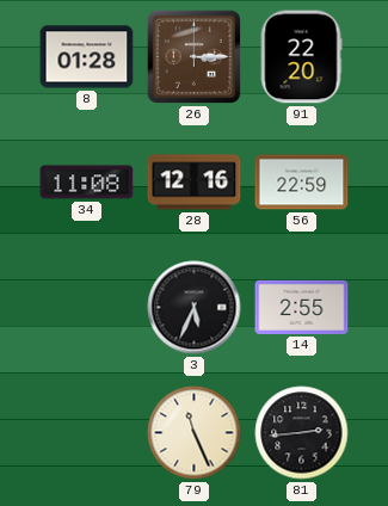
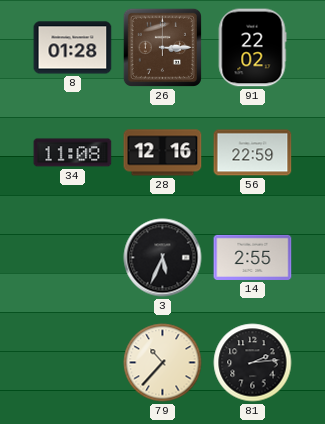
91: 22:20 -> 22:02
79: 11:26 -> 10:37
81: 2:44 -> 2:14
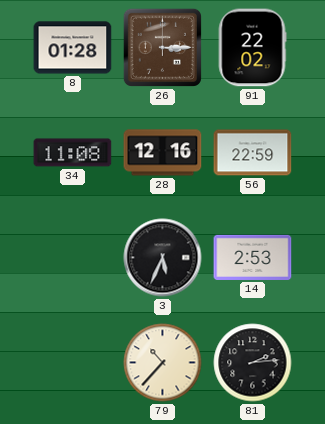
14: 2:55 -> 2:53
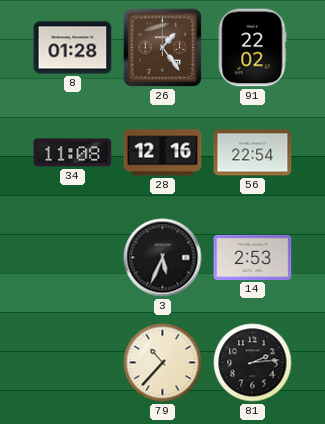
26: 3:15 -> 1:24
56: 22:59 -> 22:54
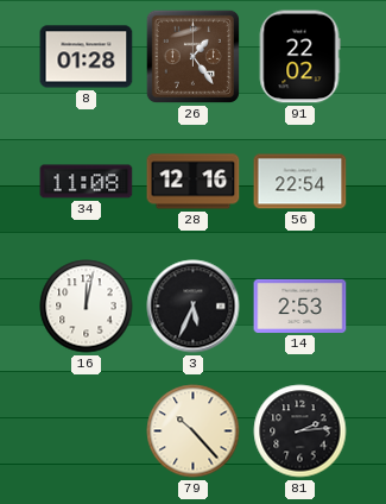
16: none -> 12:02
79: 10:37 -> 10:23
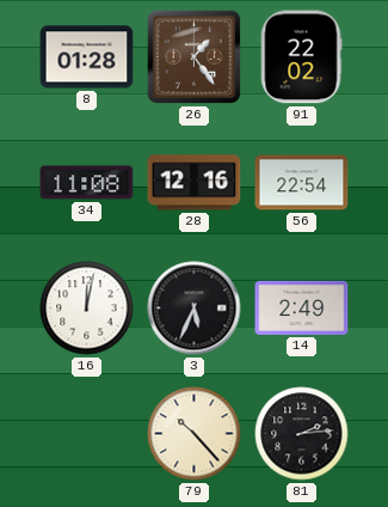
14: 2:53 -> 2:49
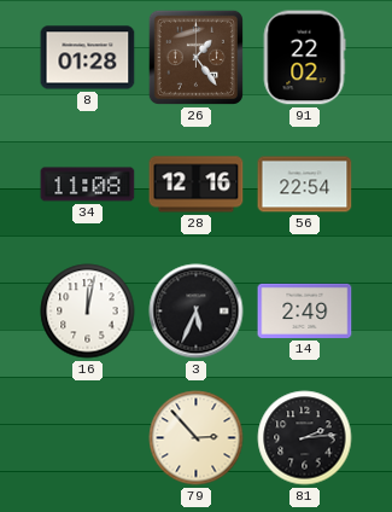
79: 10:23 -> 2:53
